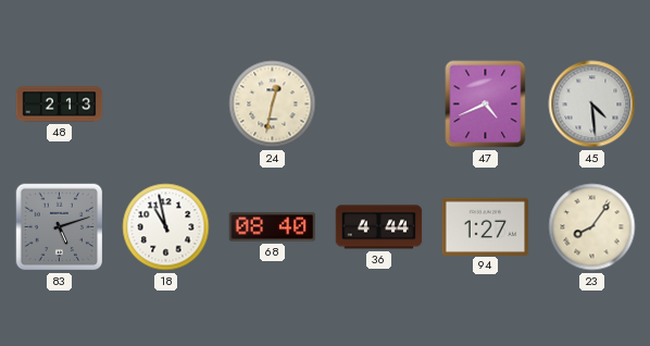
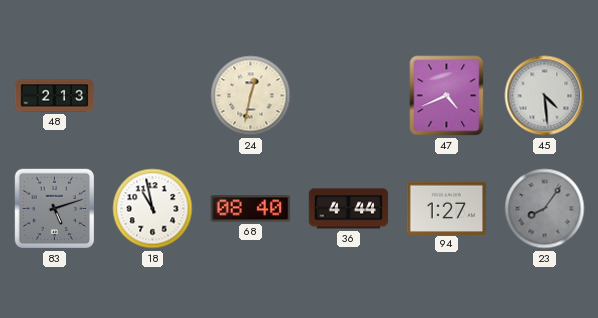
23 dial: cream -> grey
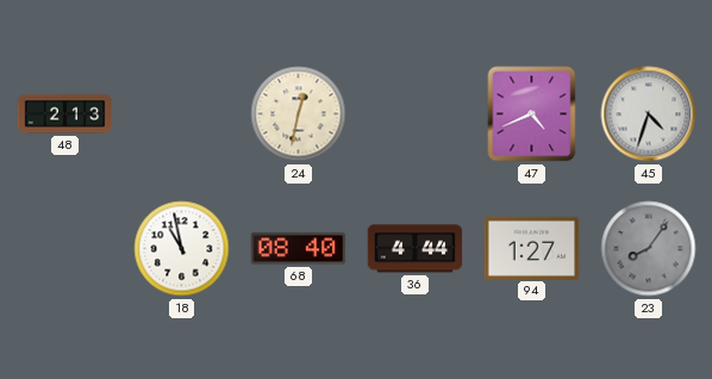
45: 4:29 -> 4:33
83: 5:12 -> none
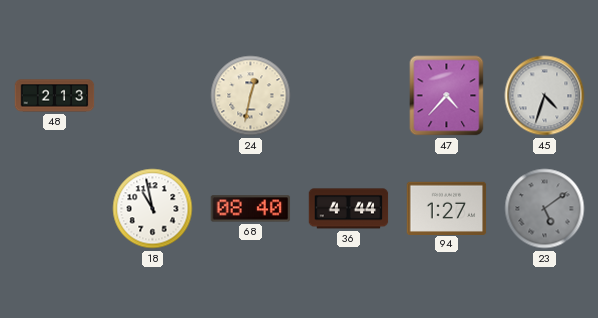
47: 4:41 -> 4:37
23: 8:06 -> 5:09
